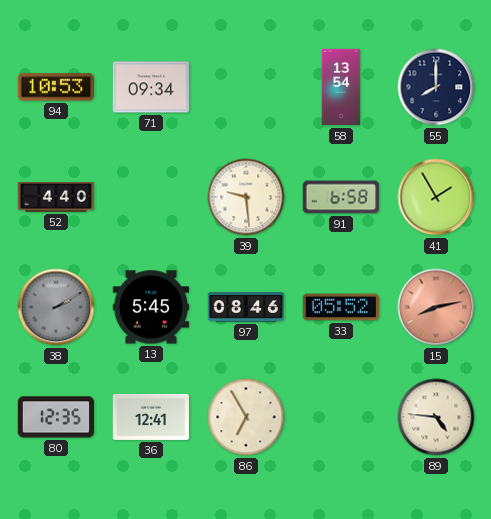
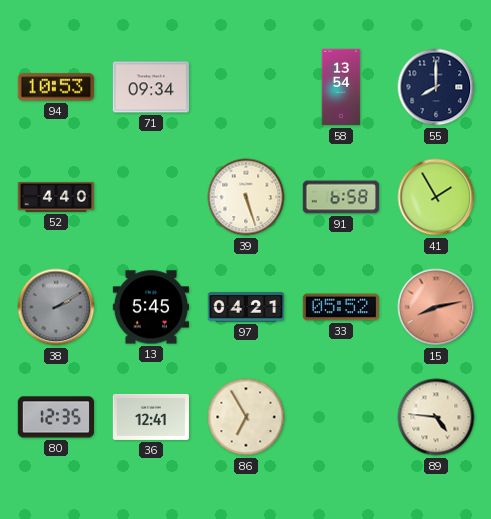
39: 9:29 -> 5:27
97: 08:46 -> 04:21
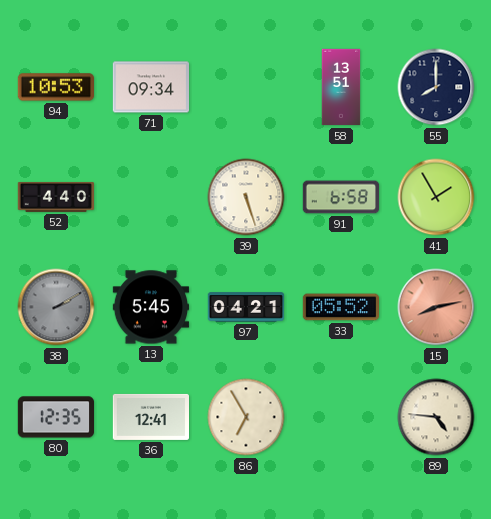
58: 13:54 -> 13:51
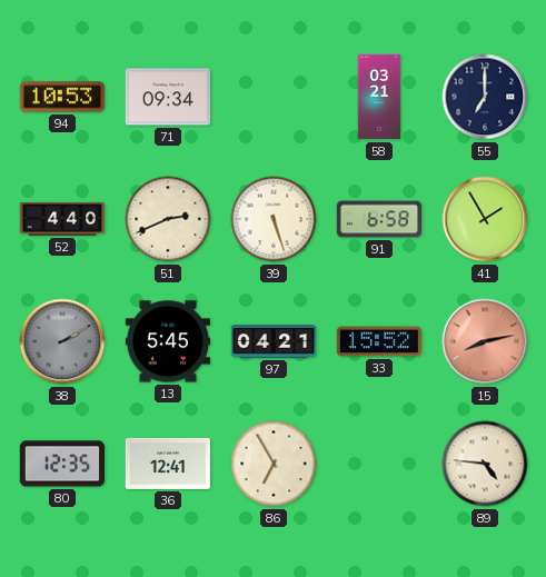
58: 13:51 -> 03:21
55: 8:00 -> 7:00
51: none -> 2:41
33: 05:52 -> 15:52
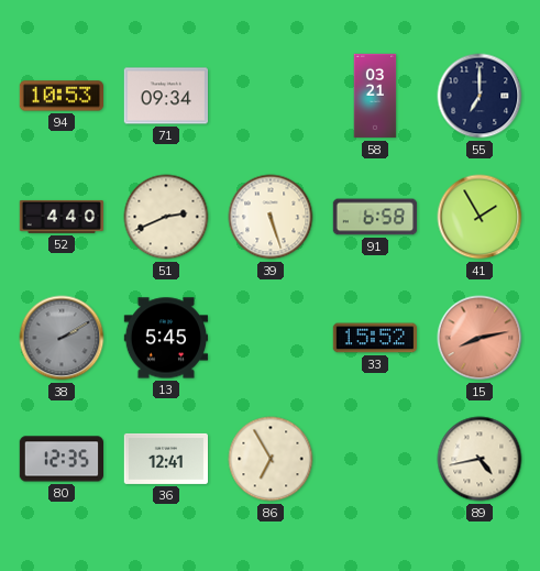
97: 04:21 -> none
89: 4:46 -> 4:43
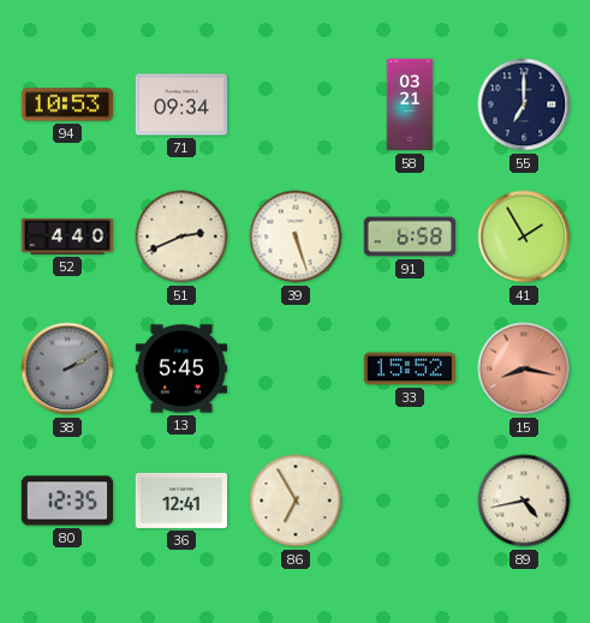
15: 8:13 -> 8:17
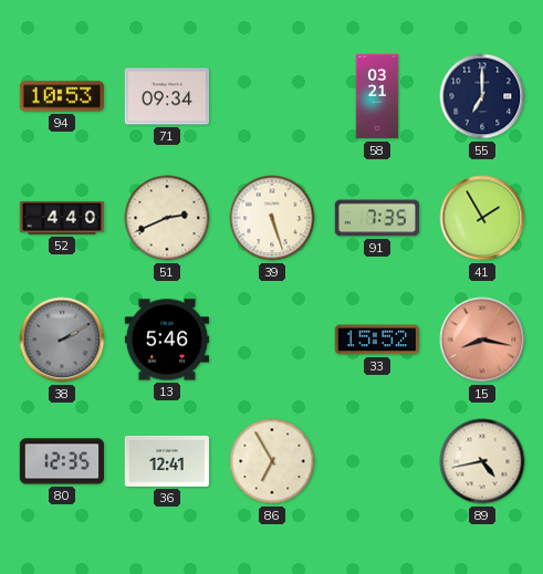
91: 6:58 -> 7:35
13: 5:45 -> 5:46
